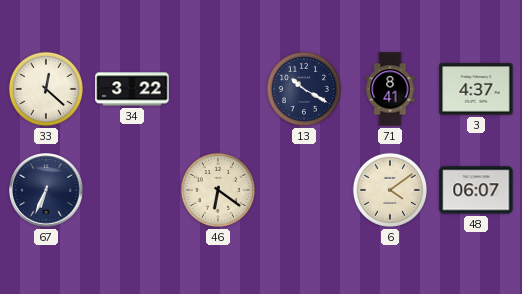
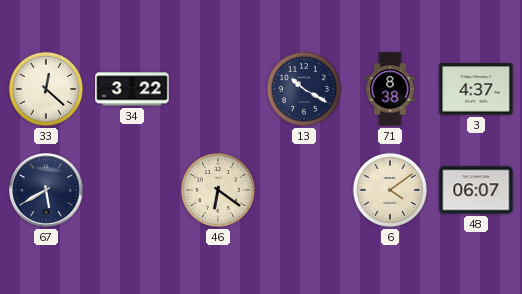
71: 8:41 -> 8:38
67: 6:34 -> 5:40
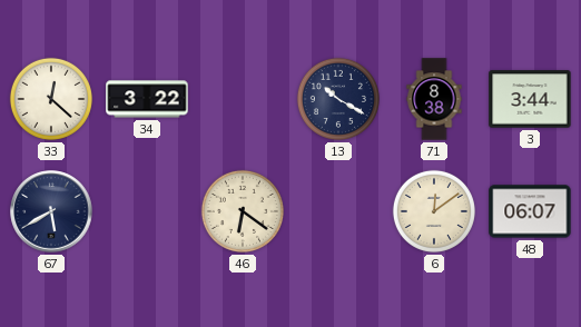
3: 4:37 -> 3:44
6: 4:09 -> 12:09
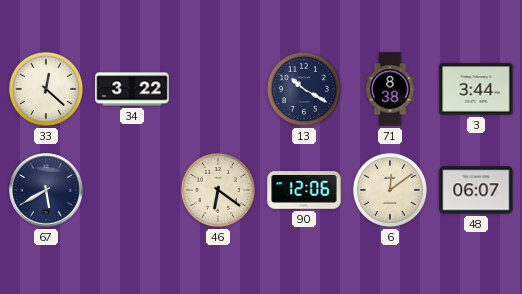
90: none -> 12:06
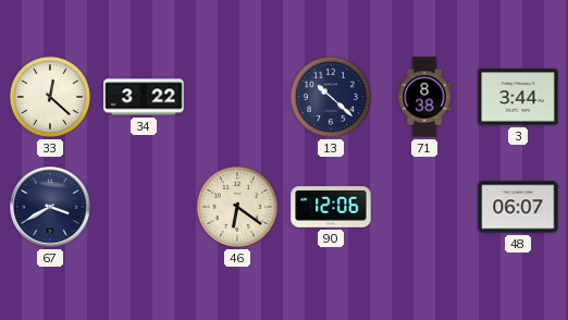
13: 10:20 -> 10:22
67: 5:40 -> 3:40
6: 12:09 -> none
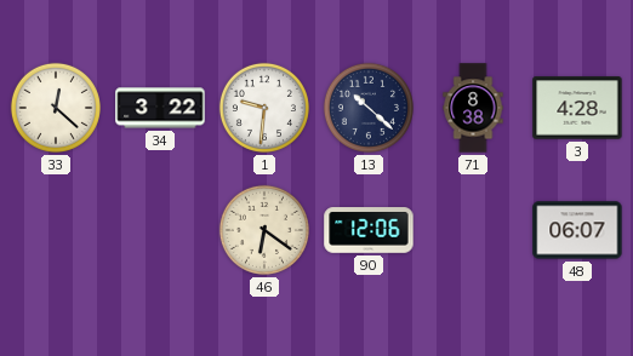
1: none -> 9:31
3: 3:44 -> 4:28
67: 3:40 -> none
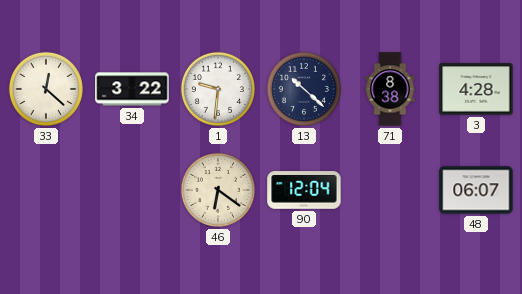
90: 12:06 -> 12:04
